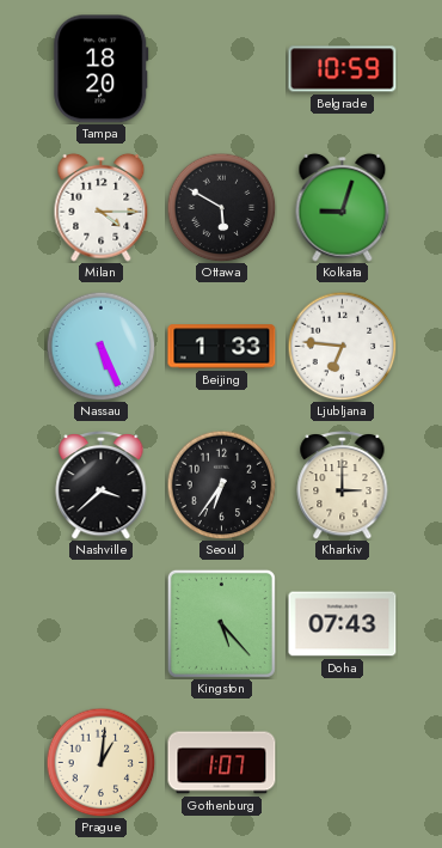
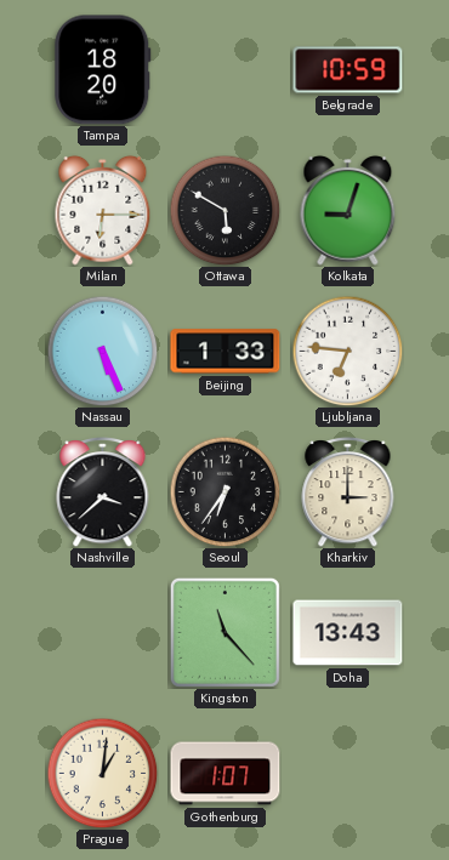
Milan: 4:15 -> 6:15
Kingston: 5:23 -> 11:23
Doha: 07:43 -> 13:43
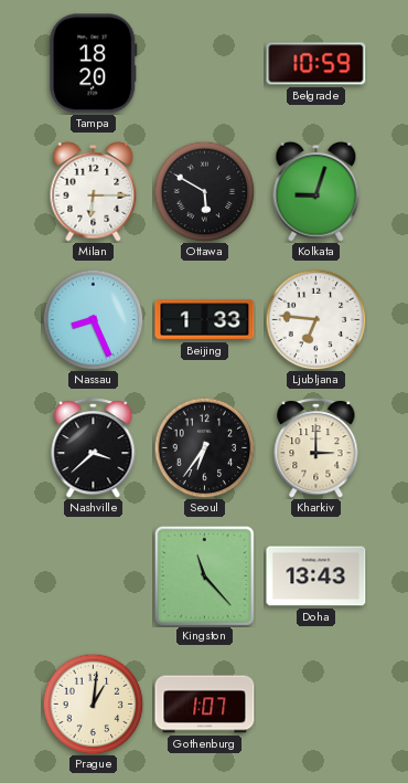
Nassau: 5:26 -> 8:26
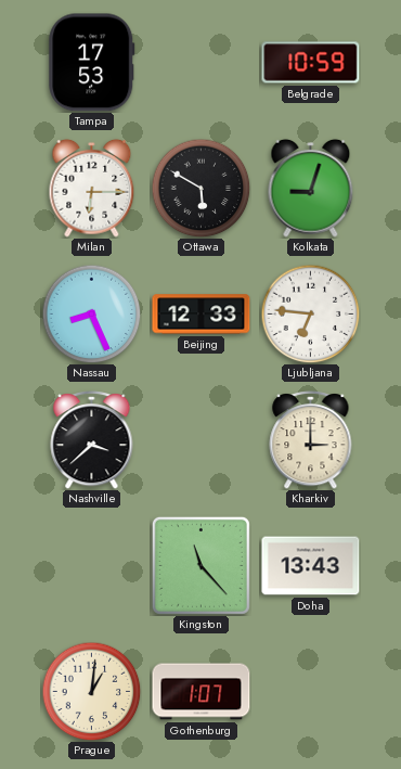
Tampa: 18:20 -> 17:53
Beijing: 1:33 -> 12:33
Seoul: 6:36 -> none
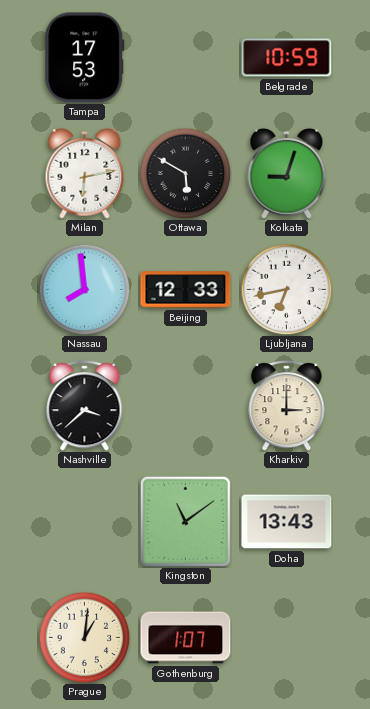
Milan: 6:15 -> 6:13
Nassau: 8:26 -> 7:59
Ljubljana: 6:46 -> 6:43
Kingston: 11:23 -> 11:09
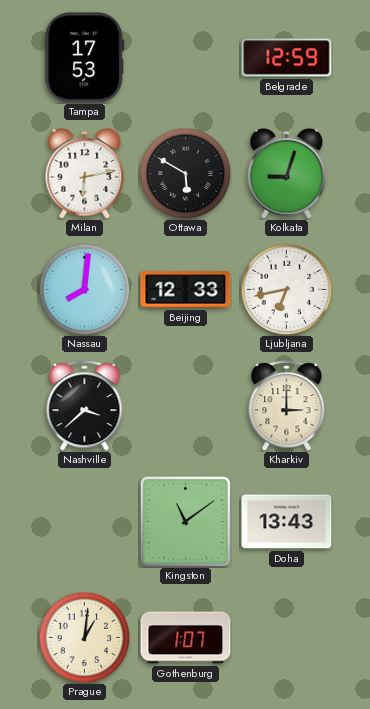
Belgrade: 10:59 -> 12:59
Nassau: 7:59 -> 8:01
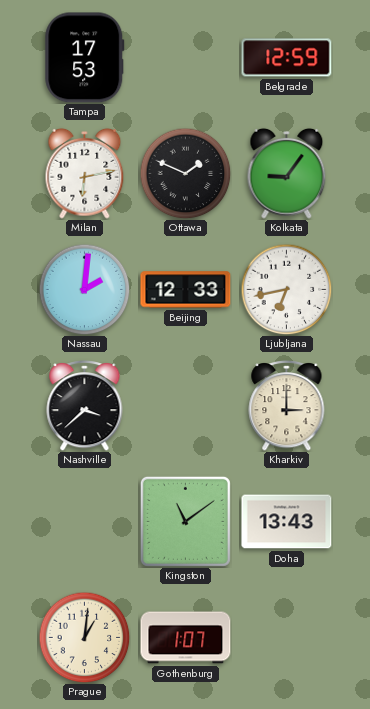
Ottawa: 5:50 -> 1:49
Kolkata: 9:03 -> 9:06
Nassau: 8:01 -> 2:01
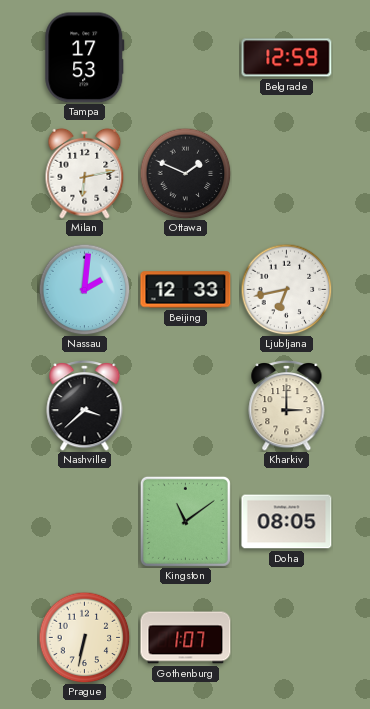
Kolkata: 9:06 -> none
Doha: 13:43 -> 08:05
Prague: 1:01 -> 6:32
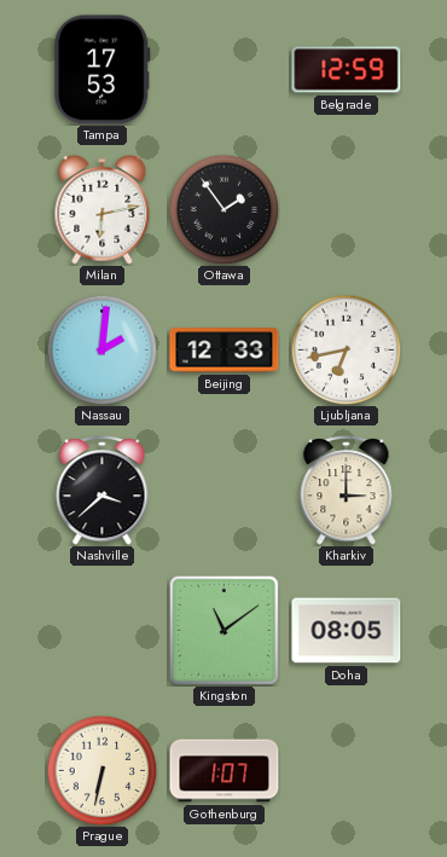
Ottawa: 1:49 -> 1:54
